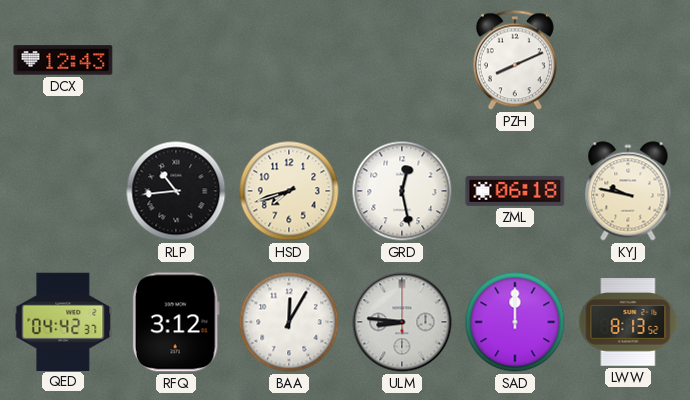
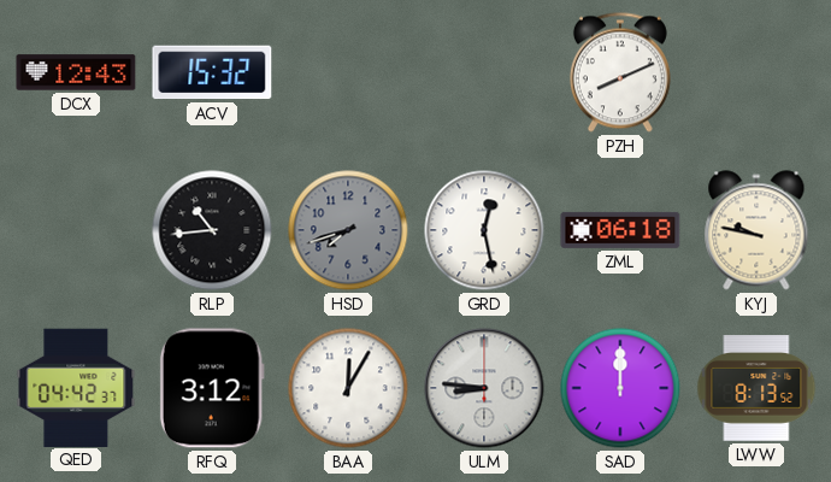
ACV: none -> 15:32
HSD dial: cream -> grey
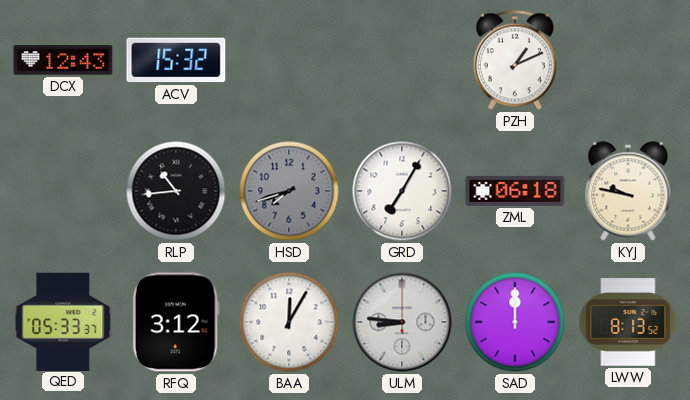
PZH: 8:11 -> 1:11
GRD: 12:28 -> 7:05
QED: 04:42 -> 05:33
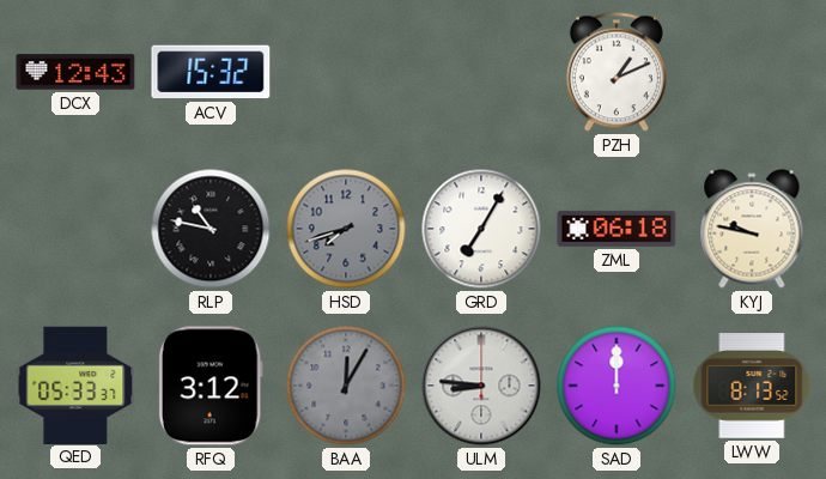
RLP: 10:44 -> 10:47
BAA dial: white -> grey
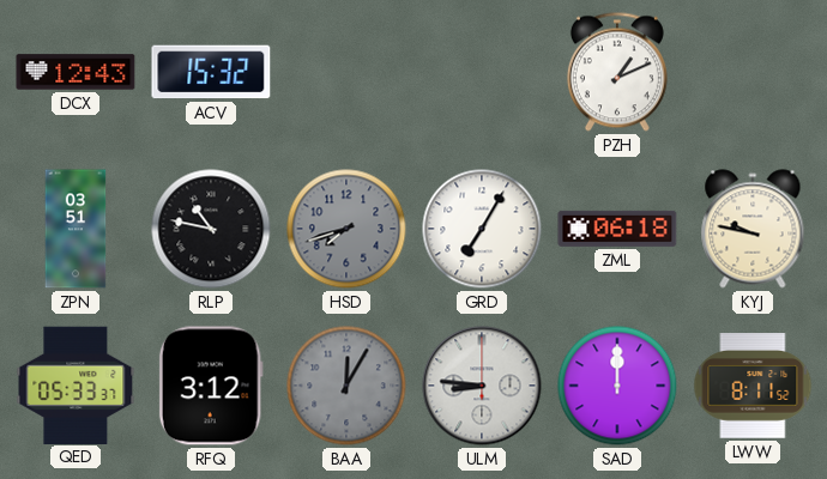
ZPN: none -> 03:51
LWW: 8:13 -> 8:11
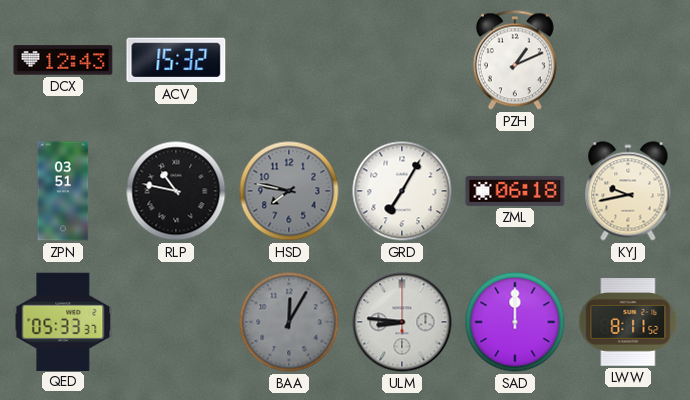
HSD: 7:42 -> 7:47
KYJ: 9:47 -> 9:43
RFQ: 3:12 -> none
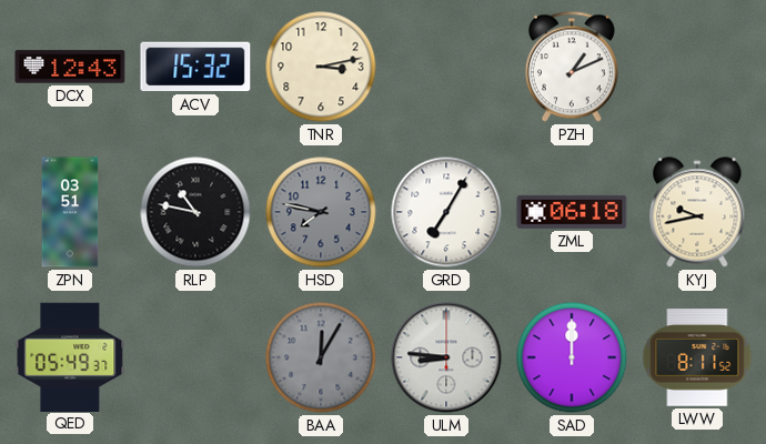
TNR: none -> 3:13
QED: 05:33 -> 05:49
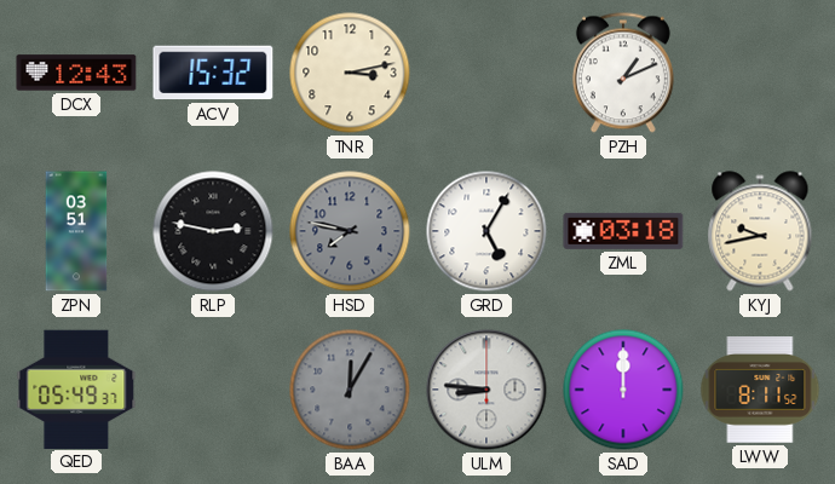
RLP: 10:47 -> 2:47
GRD: 7:05 -> 5:05
ZML: 06:18 -> 03:18
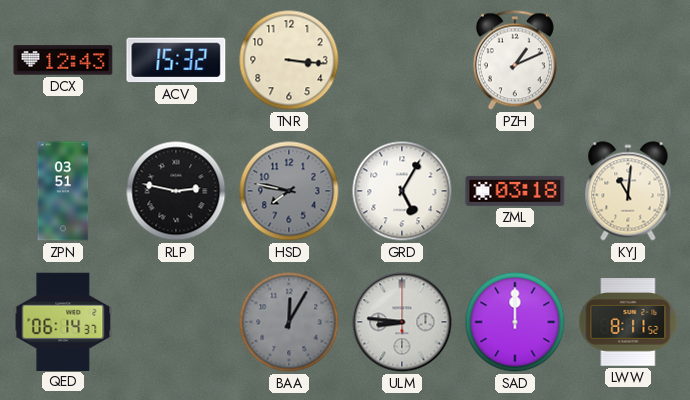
TNR: 3:13 -> 3:16
KYJ: 9:43 -> 11:01
QED: 05:49 -> 06:14
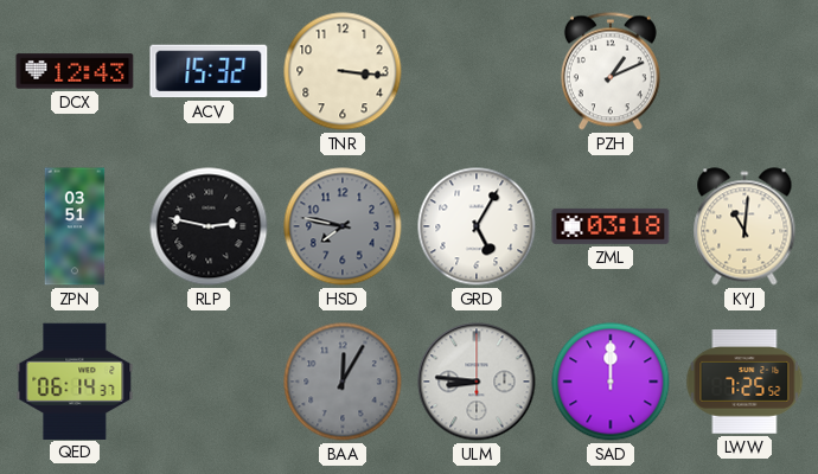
LWW: 8:11 -> 7:25
